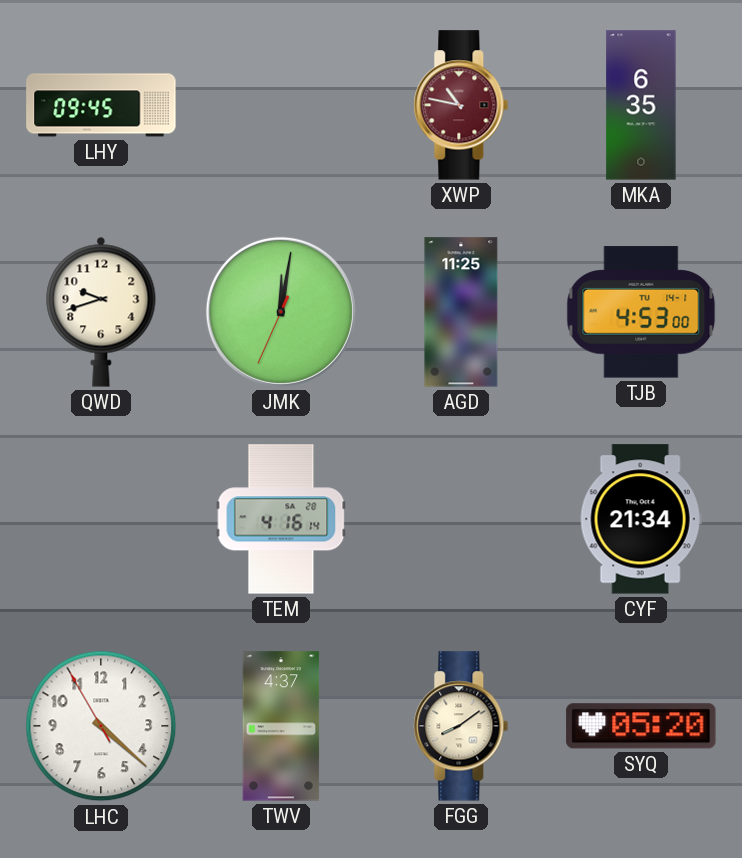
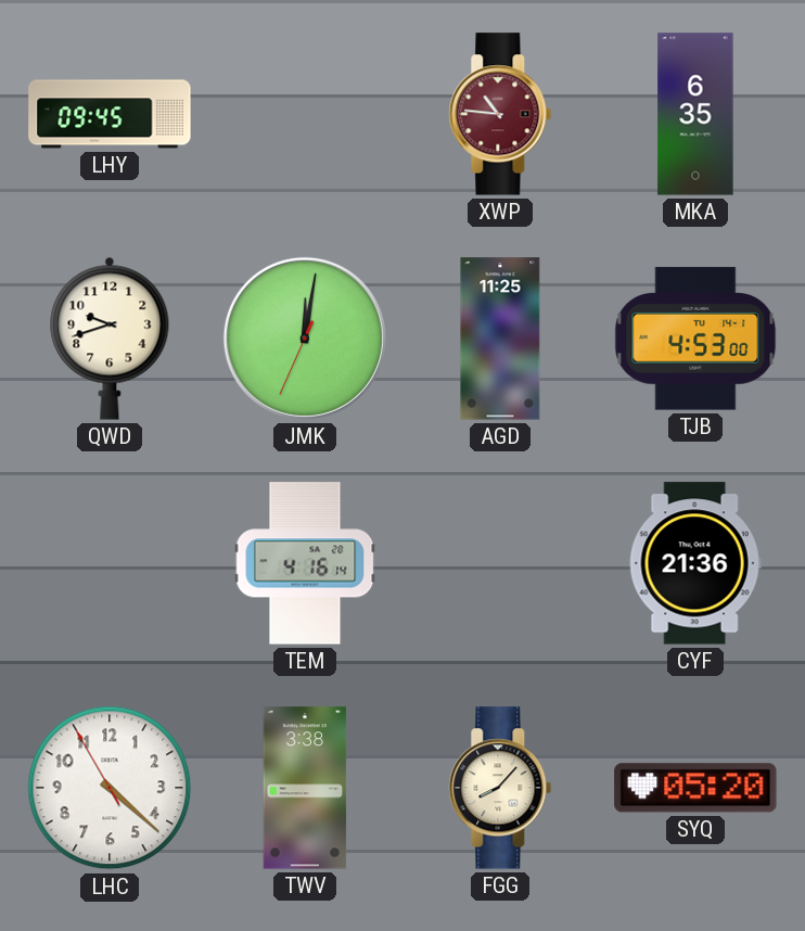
XWP: 10:47 -> 10:46
CYF: 21:34 -> 21:36
TWV: 4:37 -> 3:38
FGG: 8:09 -> 8:07
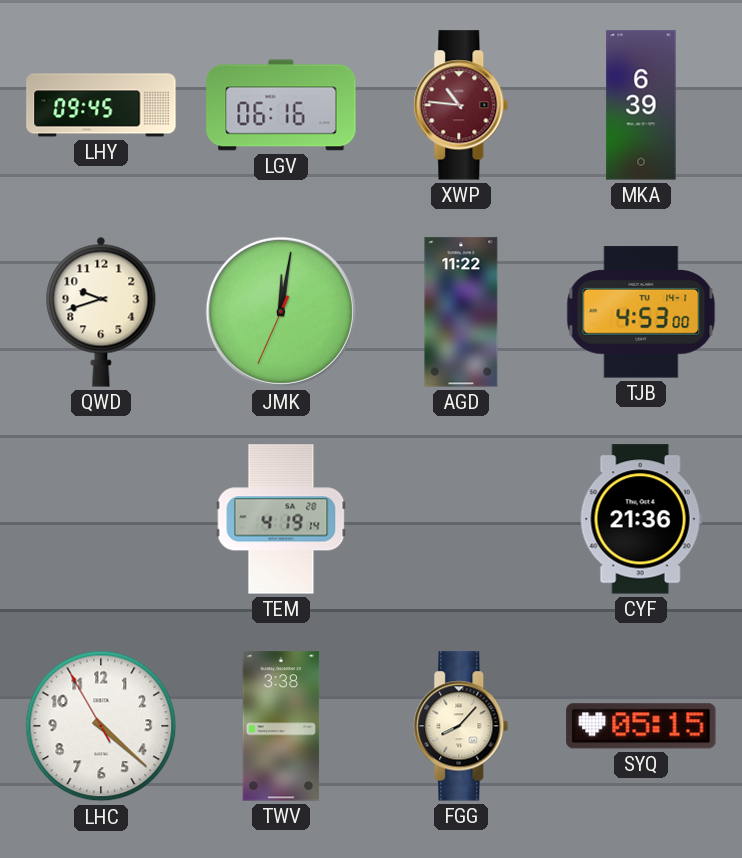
LGV: none -> 06:16
MKA: 6:35 -> 6:39
AGD: 11:25 -> 11:22
TEM: 4:16 -> 4:19
SYQ: 05:20 -> 05:15
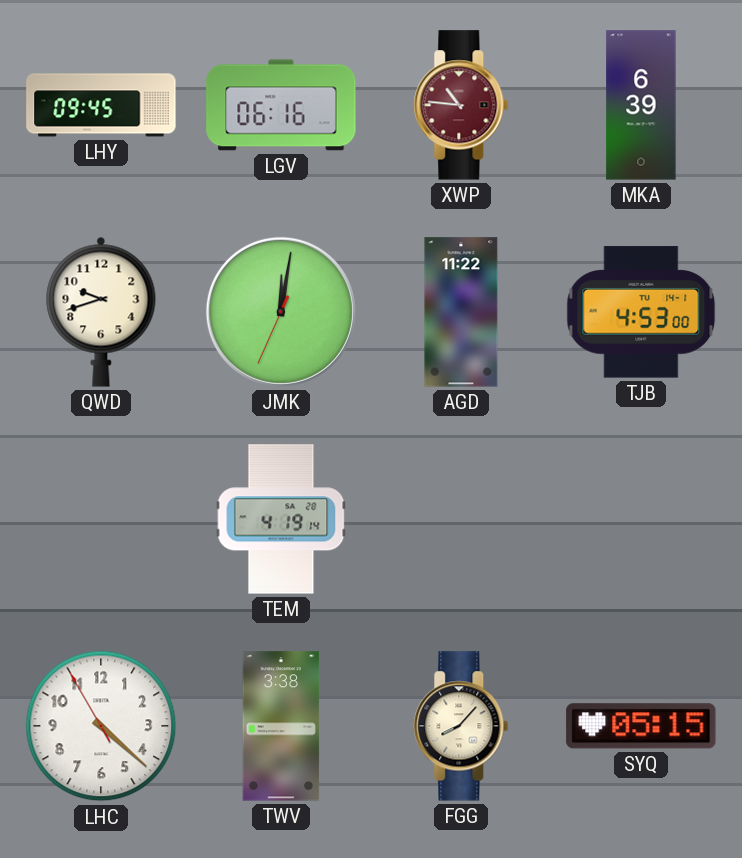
CYF: 21:36 -> none
